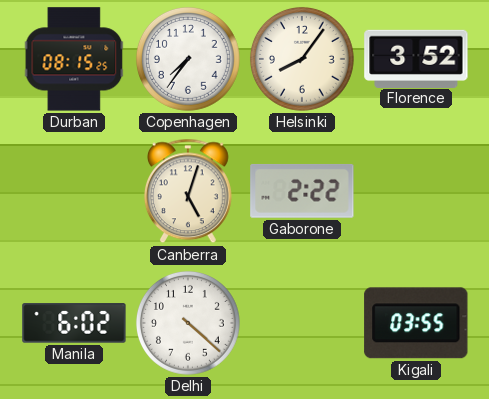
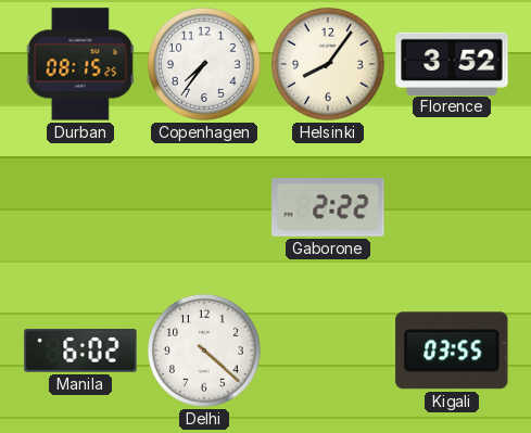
Canberra: 5:03 -> none
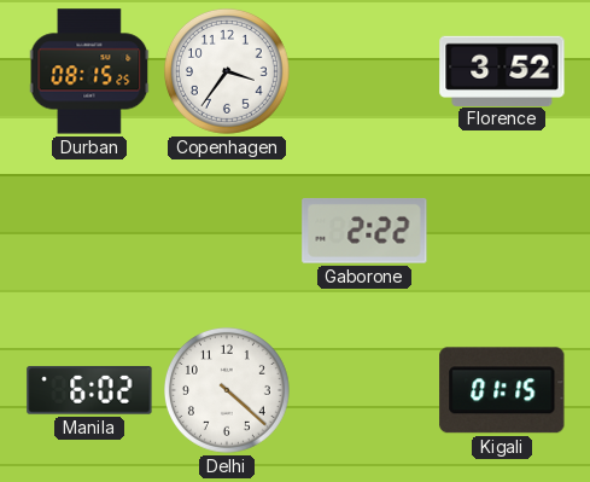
Copenhagen: 7:36 -> 3:36
Helsinki: 8:06 -> none
Kigali: 03:55 -> 01:15
